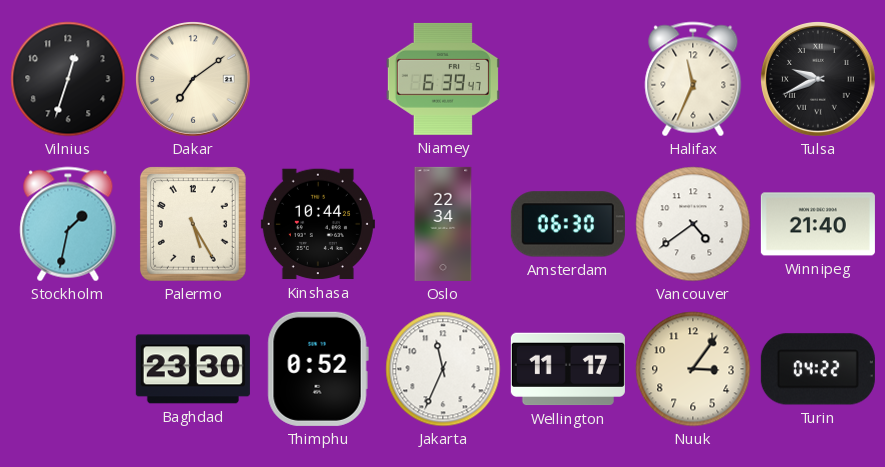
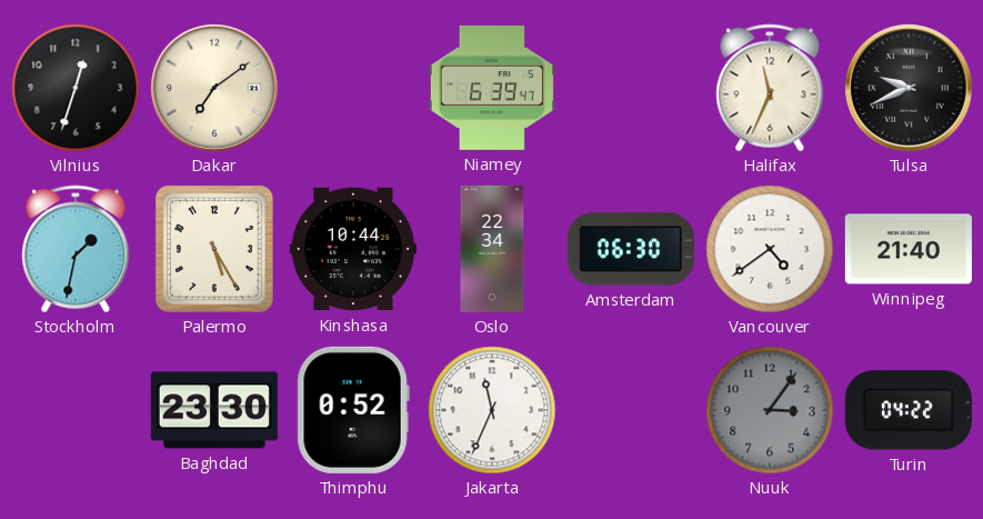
Wellington: 11:17 -> none
Nuuk dial: cream -> grey
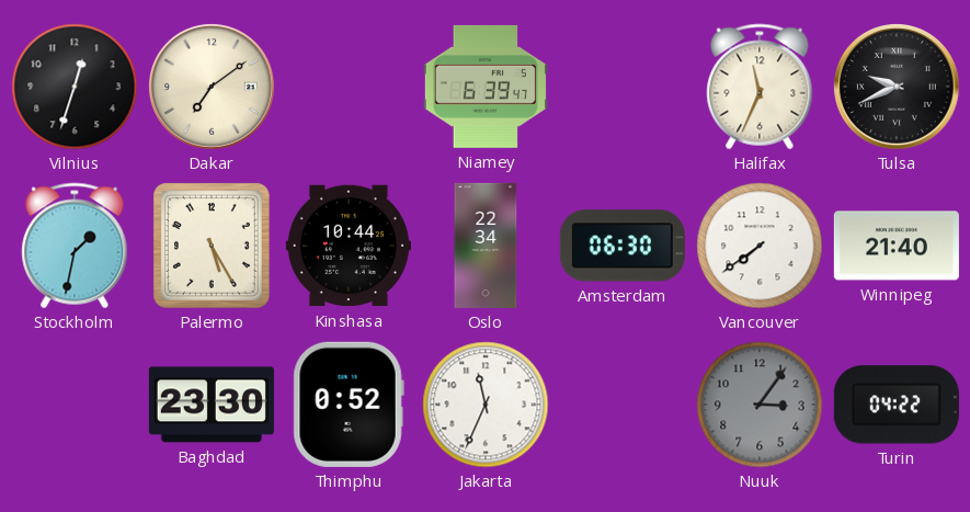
Vancouver: 4:39 -> 7:39
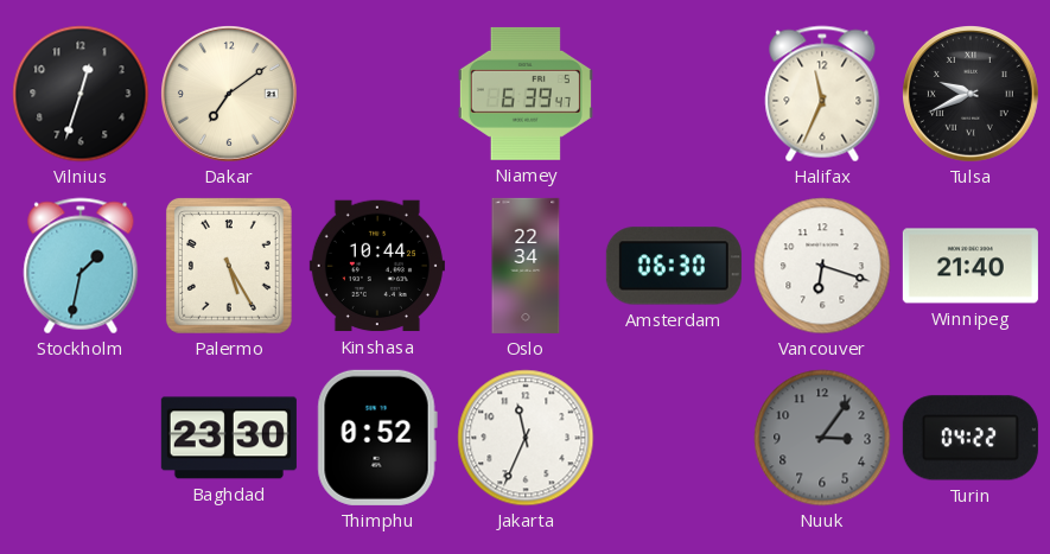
Vancouver: 7:39 -> 6:18
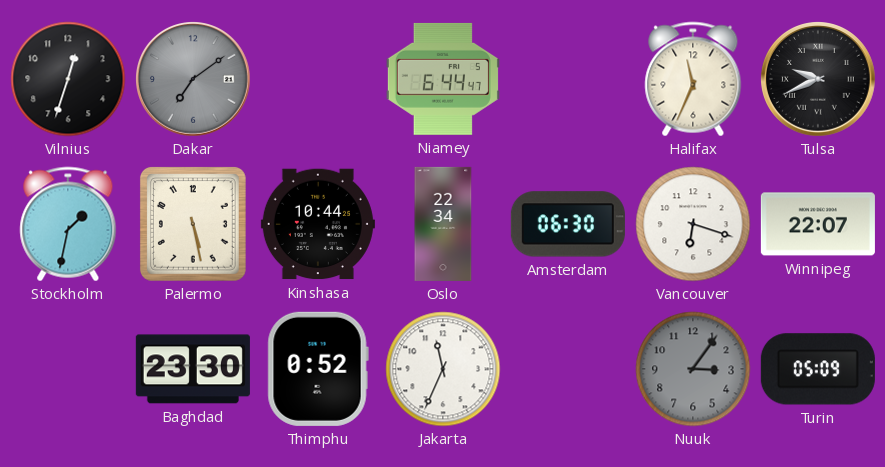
Dakar dial: cream -> grey
Niamey: 6:39 -> 6:44
Palermo: 5:25 -> 5:28
Winnipeg: 21:40 -> 22:07
Turin: 04:22 -> 05:09
